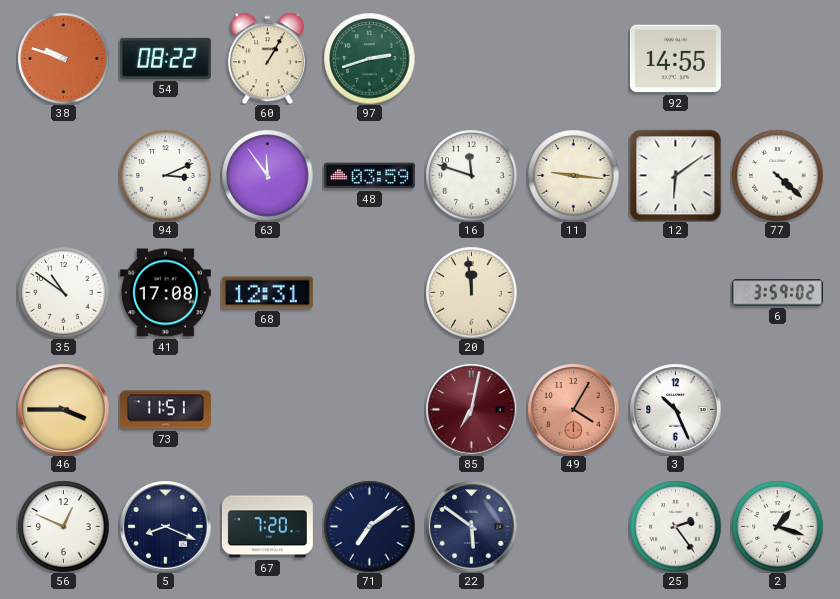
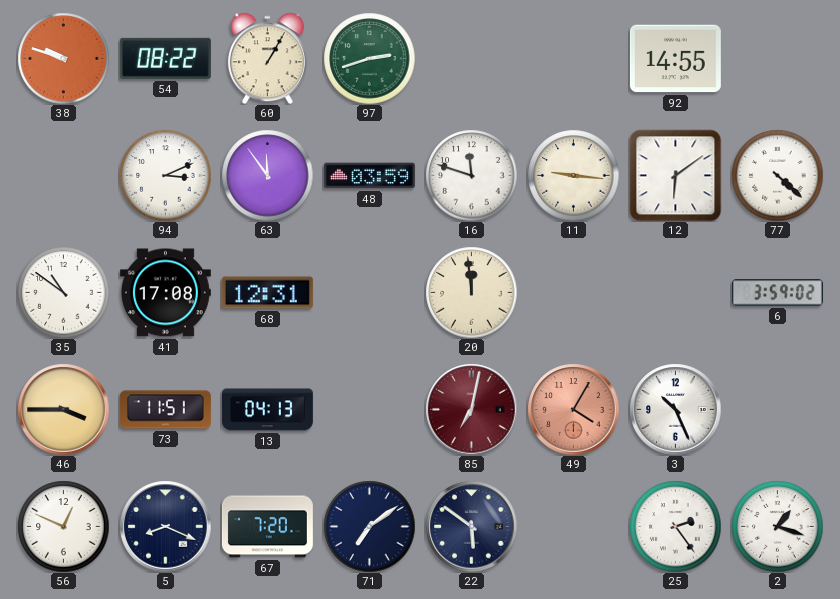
13: none -> 04:13
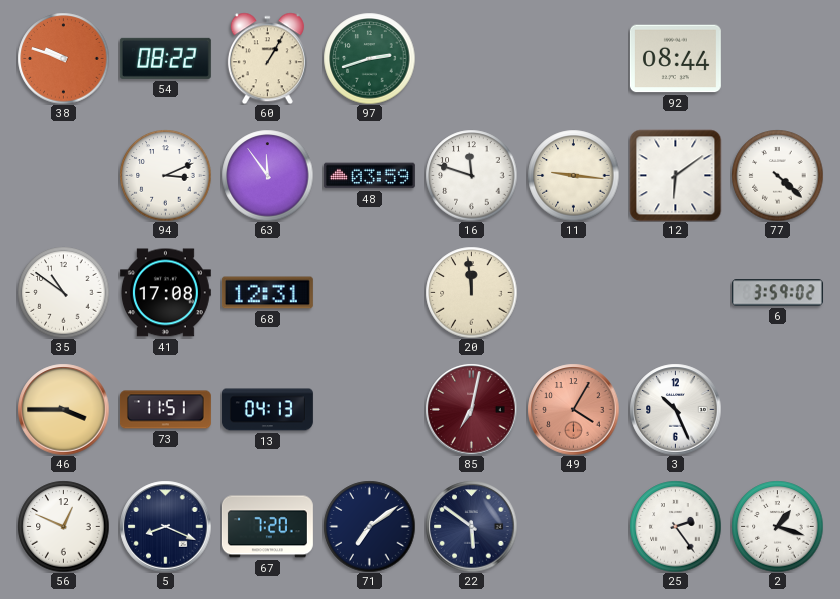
92: 14:55 -> 08:44
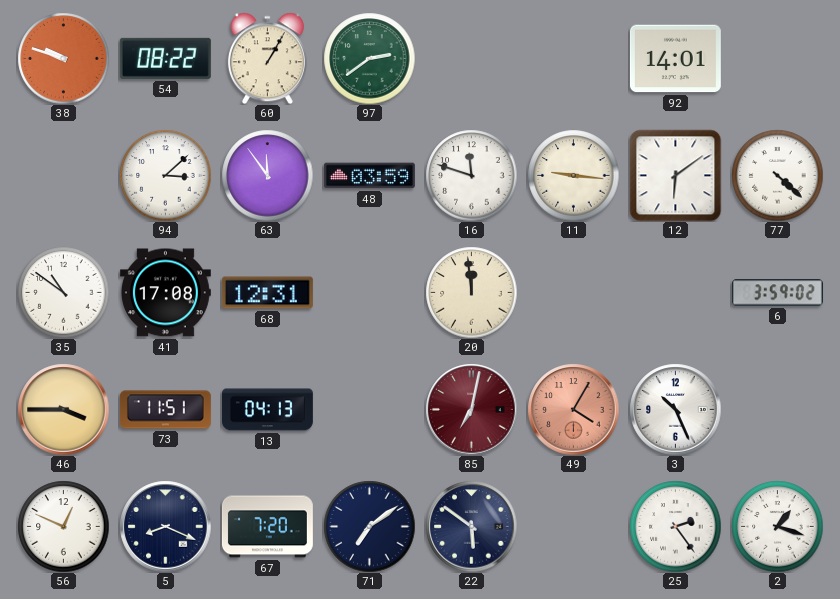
97: 2:42 -> 2:39
92: 08:44 -> 14:01
94: 3:11 -> 3:08
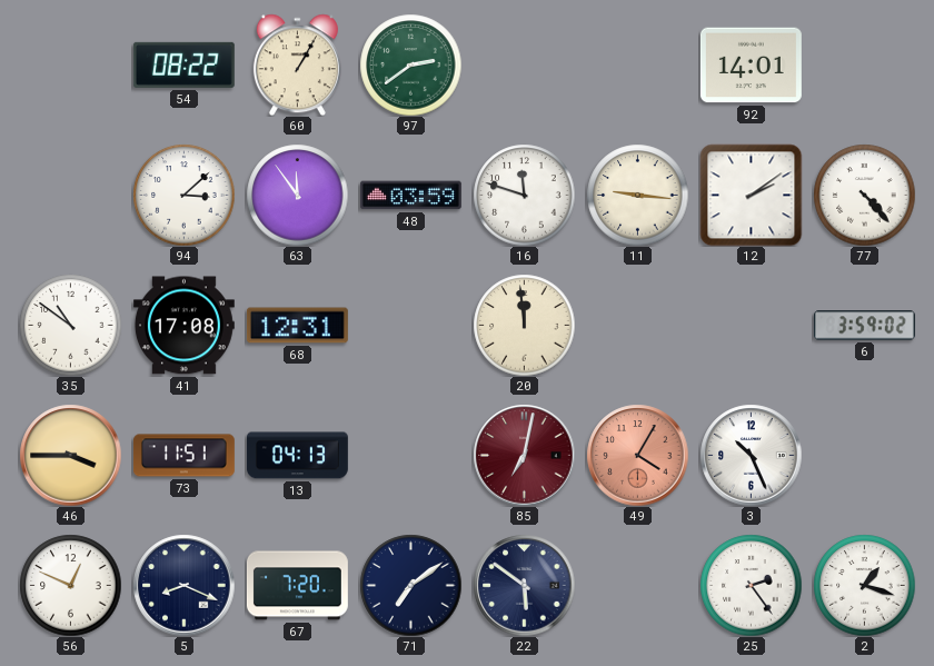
38: 9:48 -> none
12: 6:09 -> 2:09
77: 4:22 -> 4:23
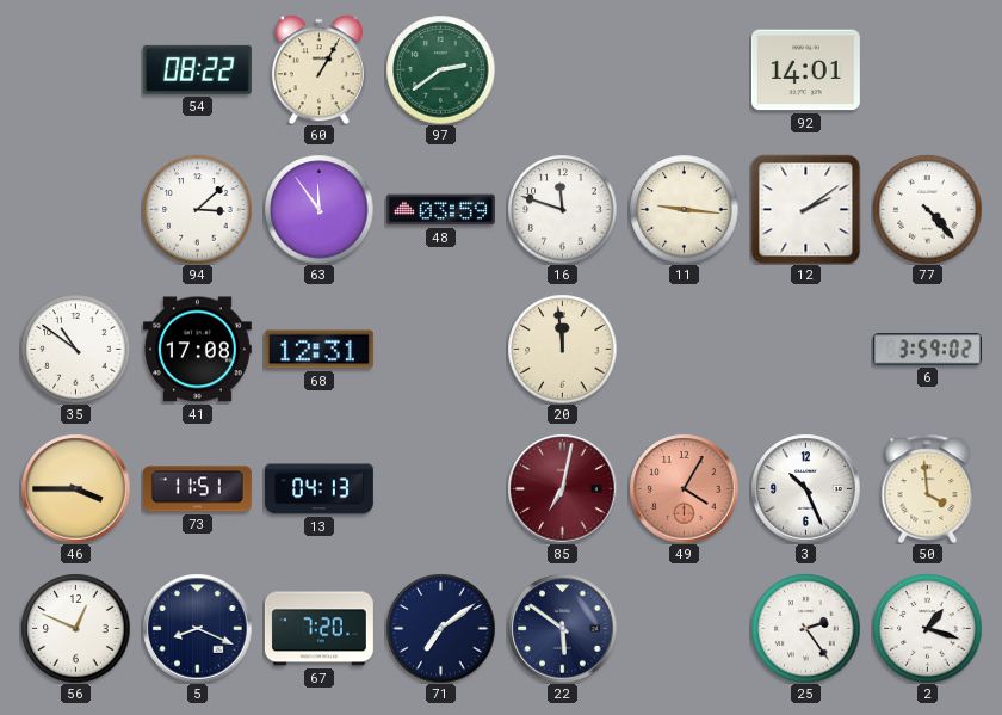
50: none -> 3:59
